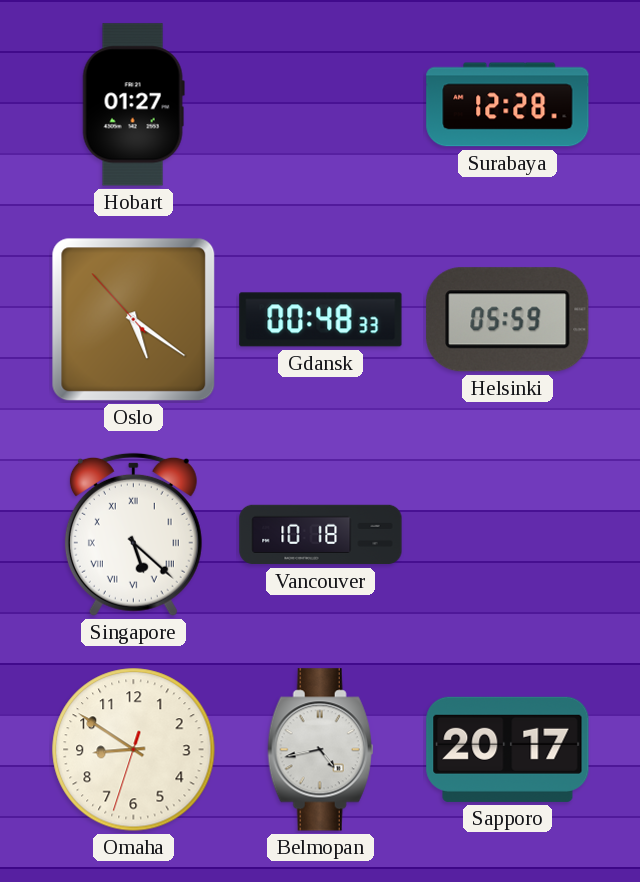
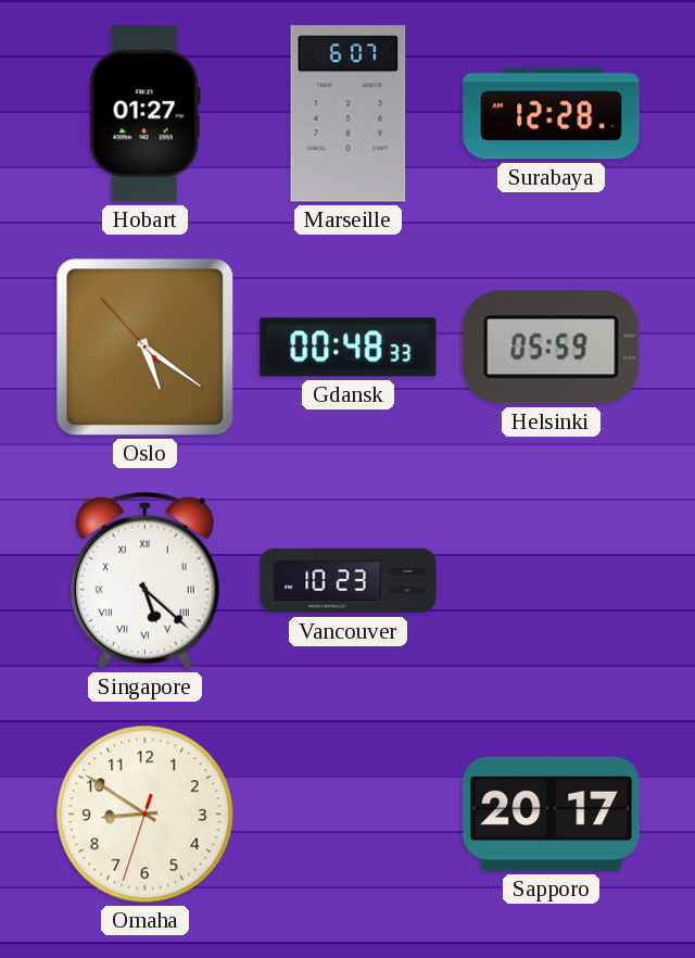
Marseille: none -> 6:07
Vancouver: 10:18 -> 10:23
Belmopan: 4:43 -> none
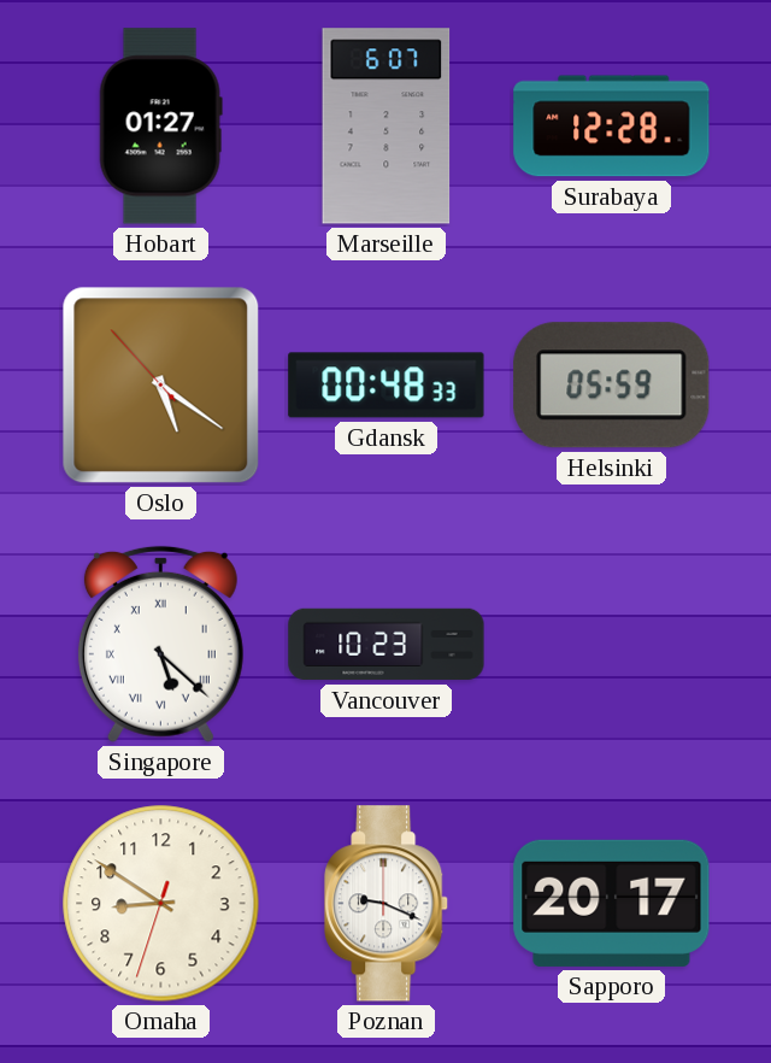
Poznan: none -> 9:19
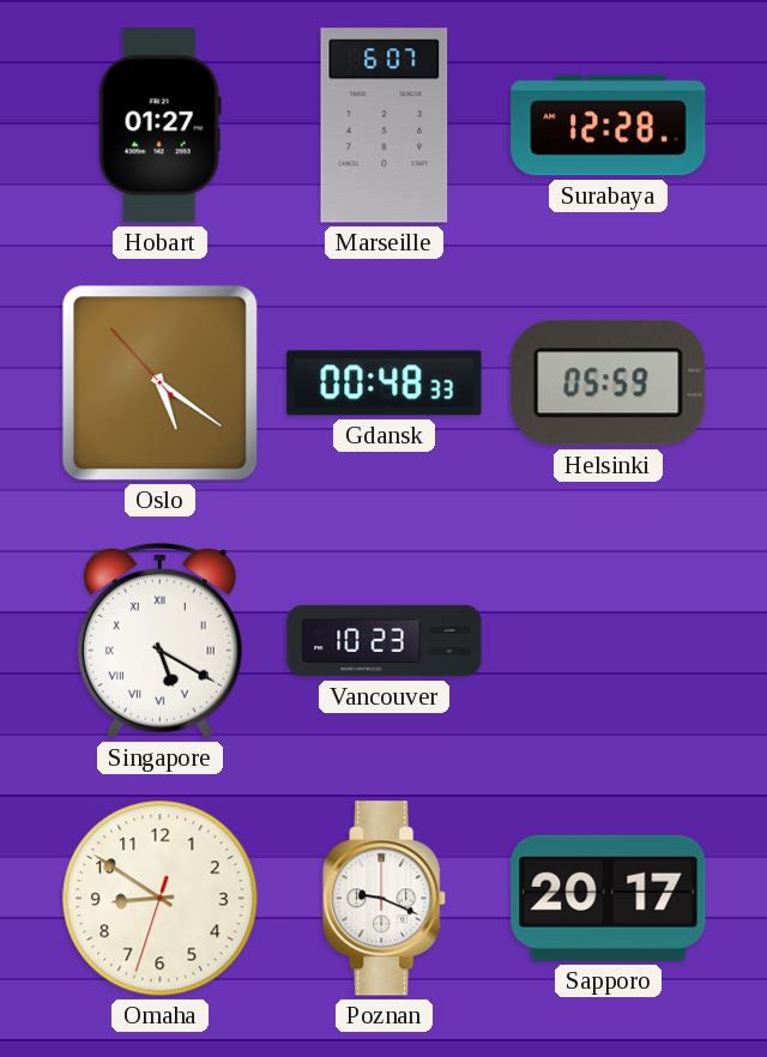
Singapore: 5:22 -> 5:20
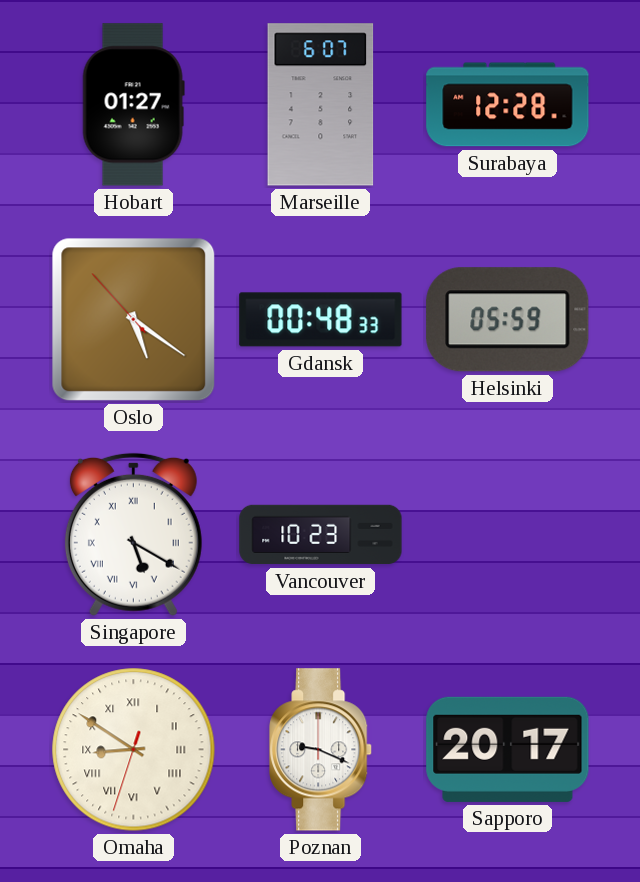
Omaha numerals: Arabic -> Roman
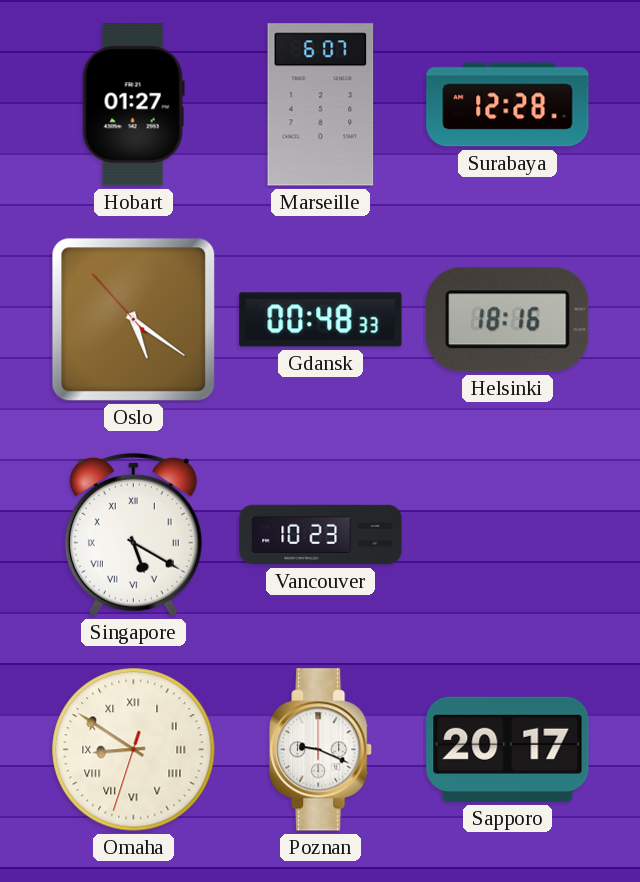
Helsinki: 05:59 -> 18:16
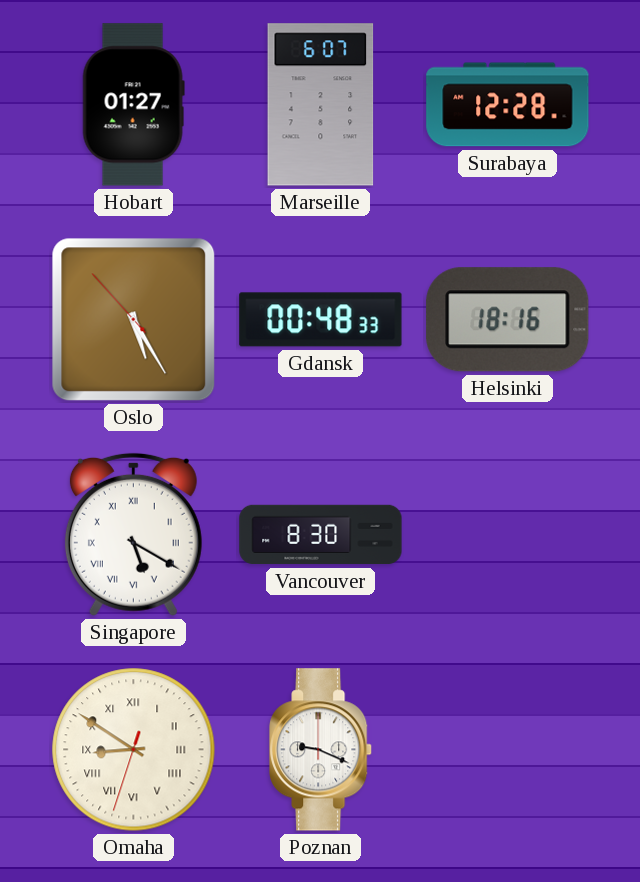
Oslo: 5:20 -> 5:24
Vancouver: 10:23 -> 8:30
Sapporo: 20:17 -> none
